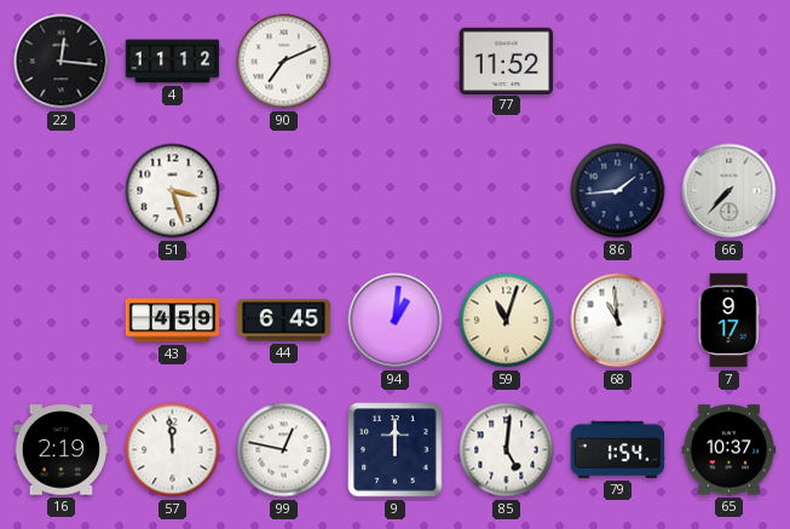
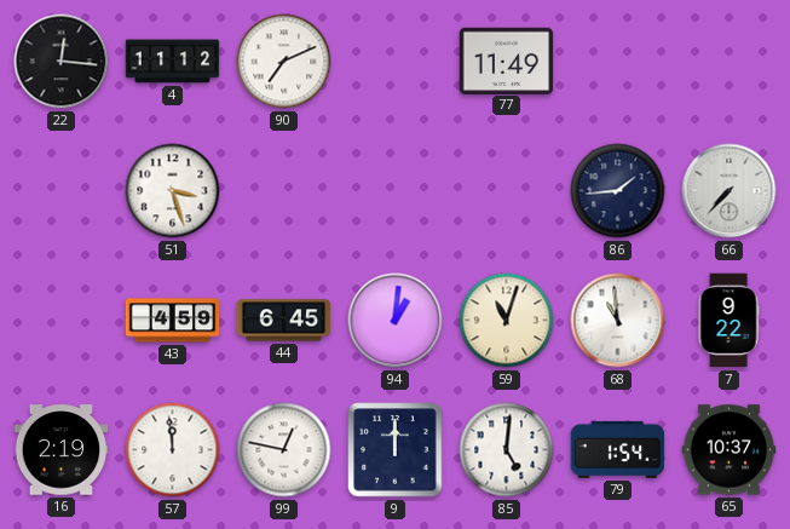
77: 11:52 -> 11:49
7: 9:17 -> 9:22
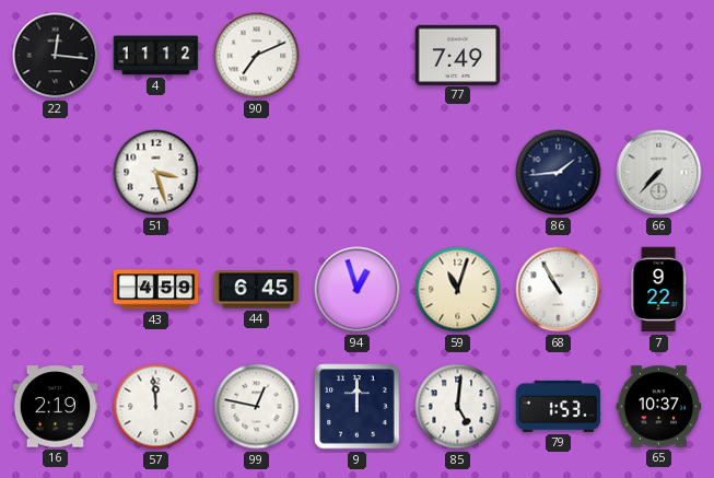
77: 11:49 -> 7:49
94: 1:01 -> 12:57
68: 10:59 -> 10:55
79: 1:54 -> 1:53
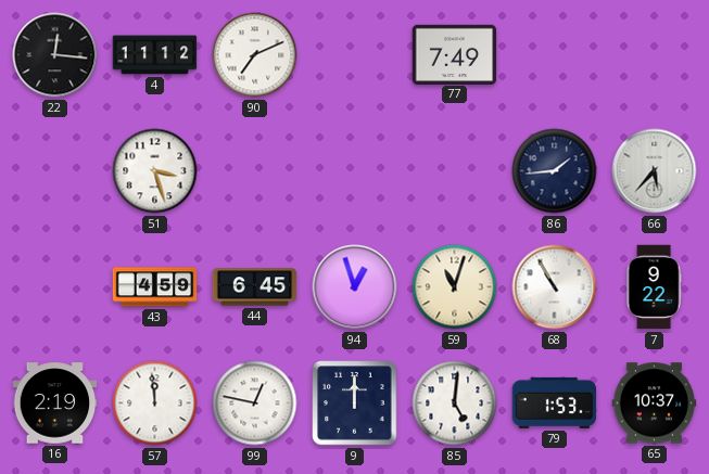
66: 7:37 -> 5:37
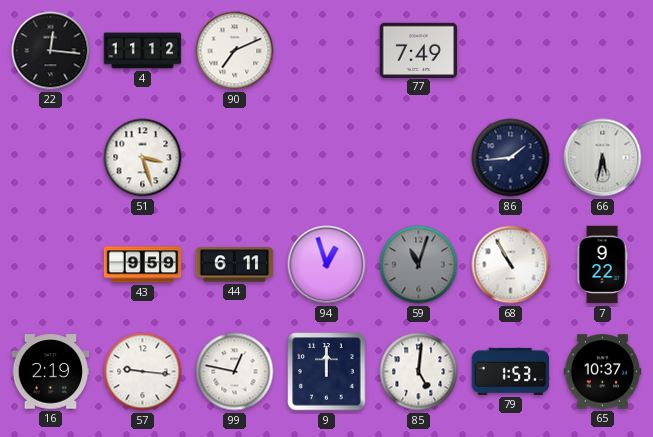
66: 5:37 -> 5:32
43: 4:59 -> 9:59
44: 6:45 -> 6:11
59 dial: cream -> grey
57: 11:59 -> 9:16
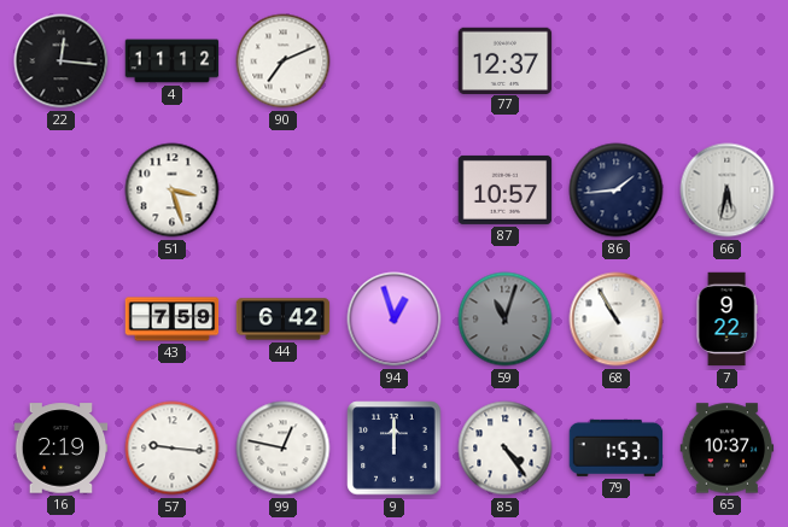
77: 7:49 -> 12:37
87: none -> 10:57
43: 9:59 -> 7:59
44: 6:11 -> 6:42
85: 5:01 -> 4:24
